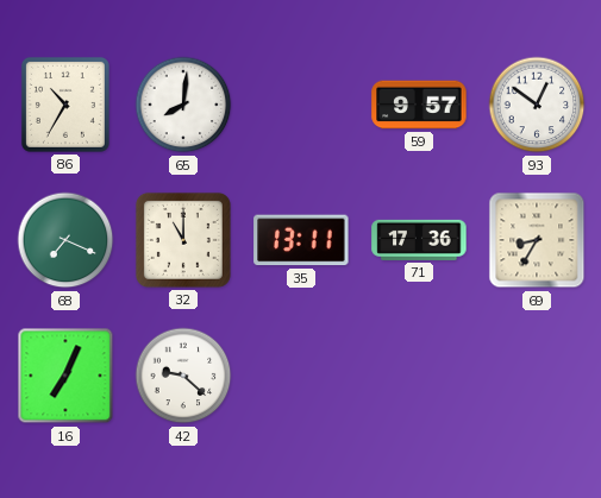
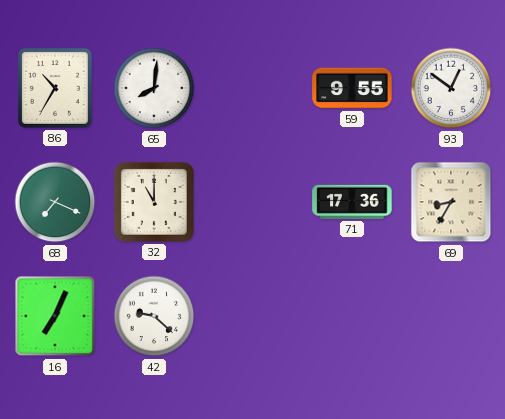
59: 9:57 -> 9:55
35: 13:11 -> none
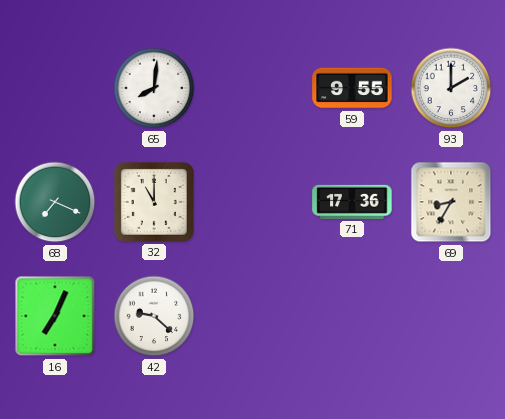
86: 10:35 -> none
93: 12:51 -> 2:00
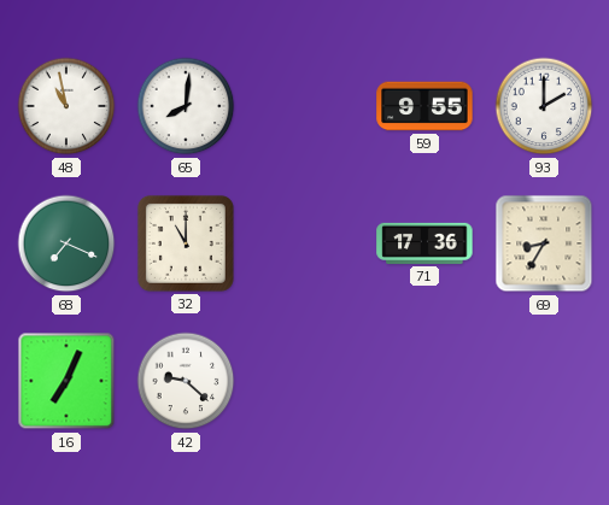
48: none -> 10:58
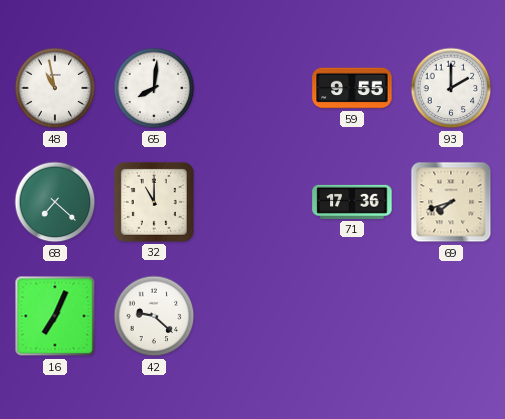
68: 7:19 -> 7:22
69: 8:35 -> 7:42
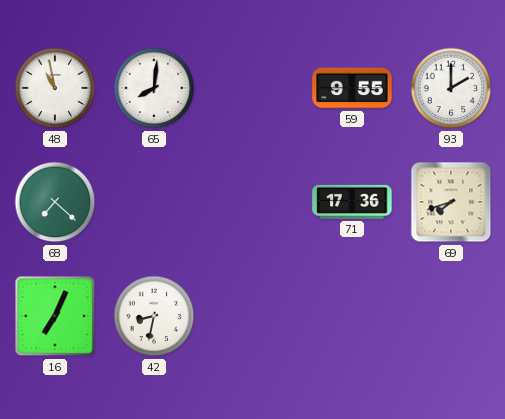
32: 11:00 -> none
42: 9:22 -> 8:32
